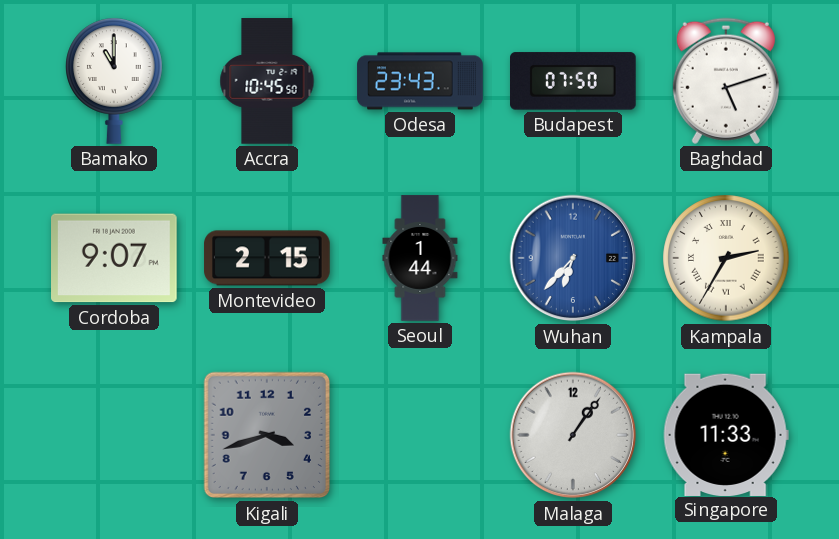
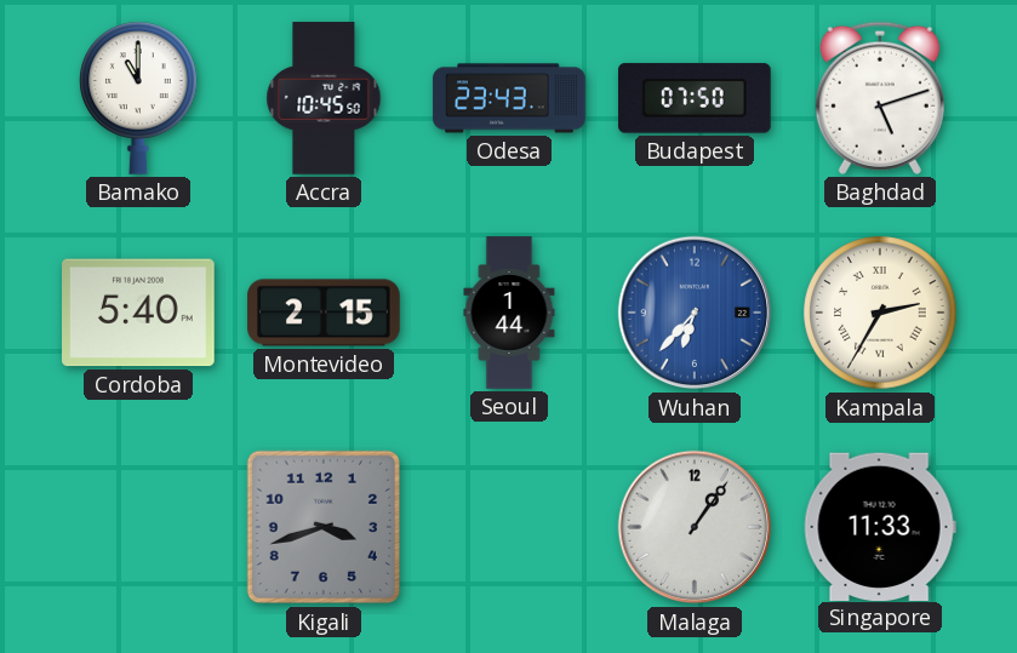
Cordoba: 9:07 -> 5:40
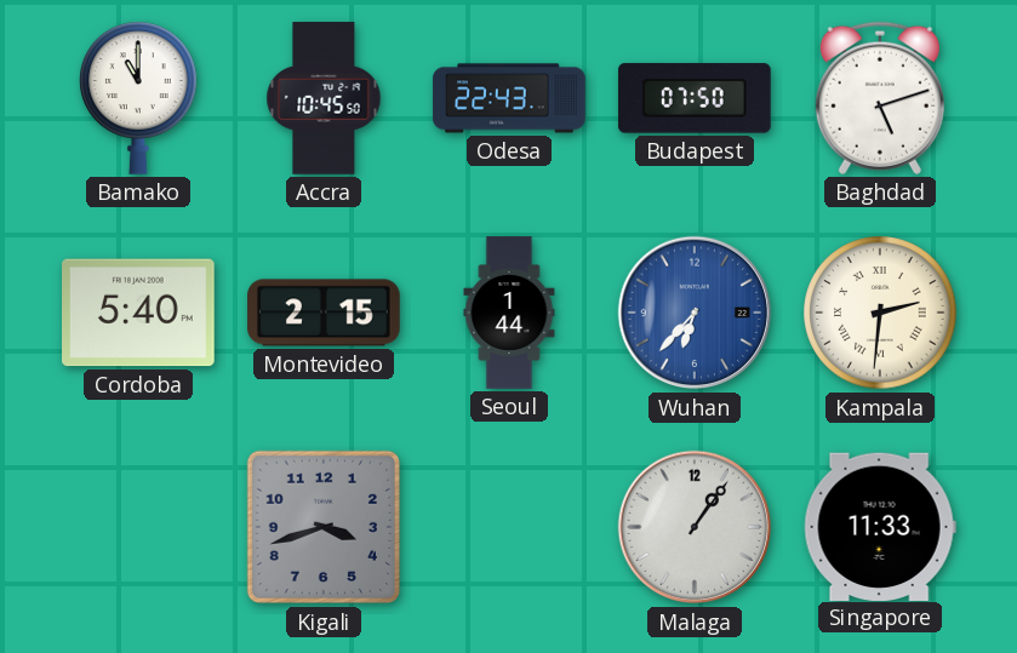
Odesa: 23:43 -> 22:43
Kampala: 2:35 -> 2:31
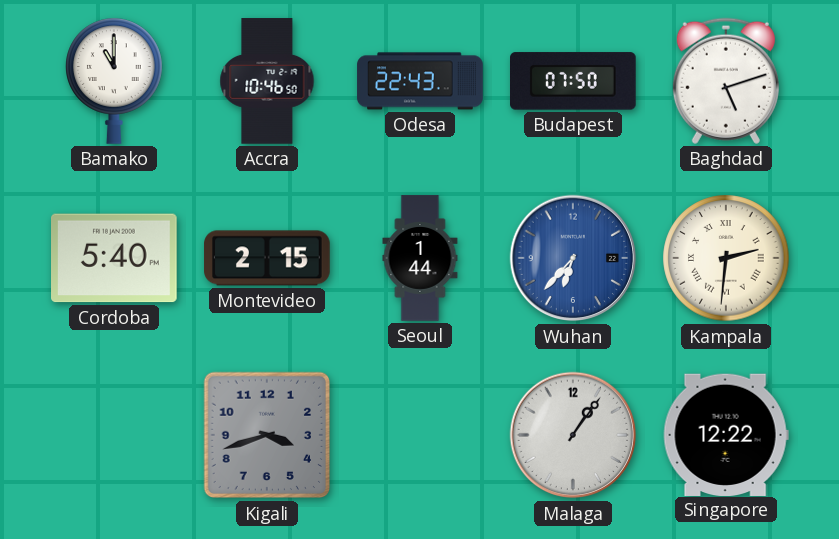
Accra: 10:45 -> 10:46
Singapore: 11:33 -> 12:22
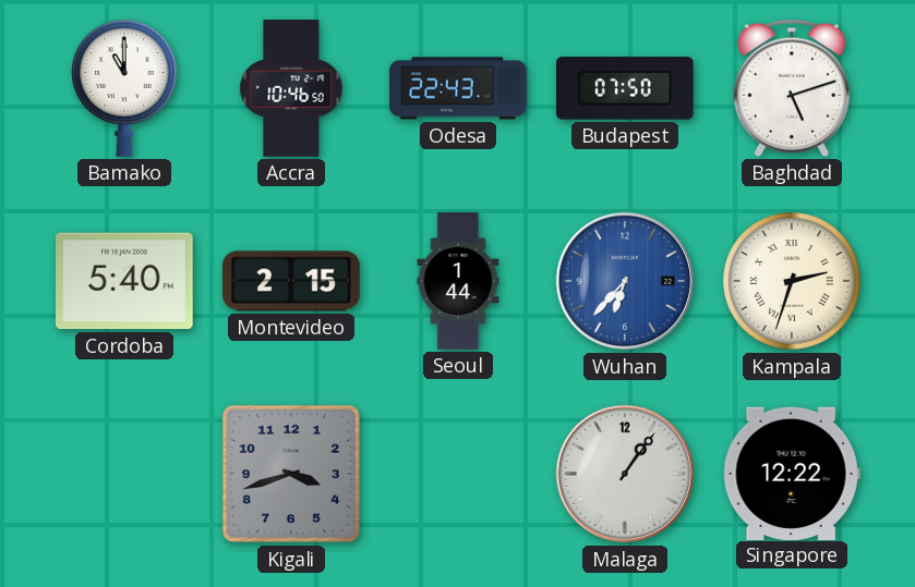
Kampala: 2:31 -> 2:33
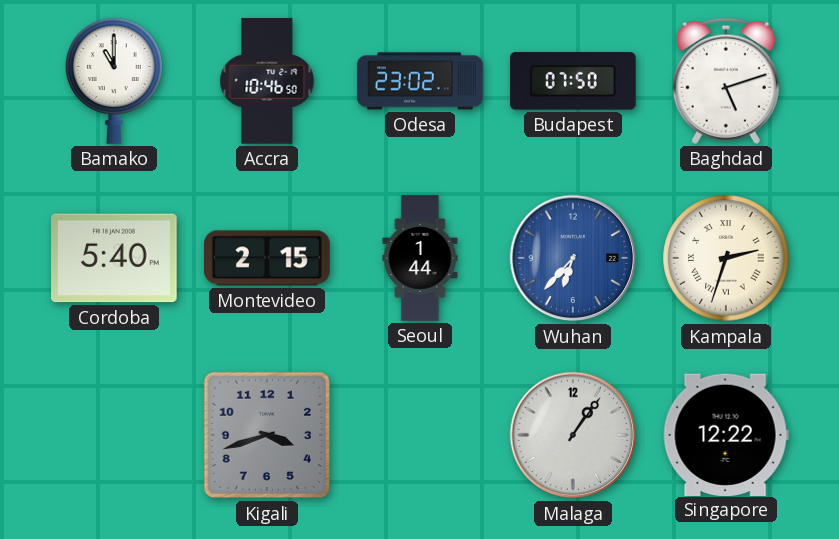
Odesa: 22:43 -> 23:02
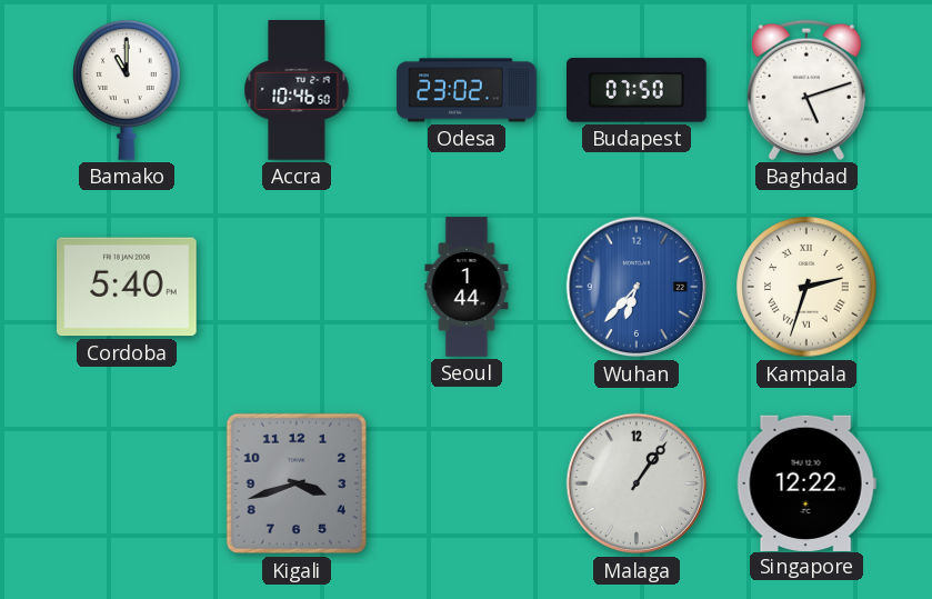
Montevideo: 2:15 -> none
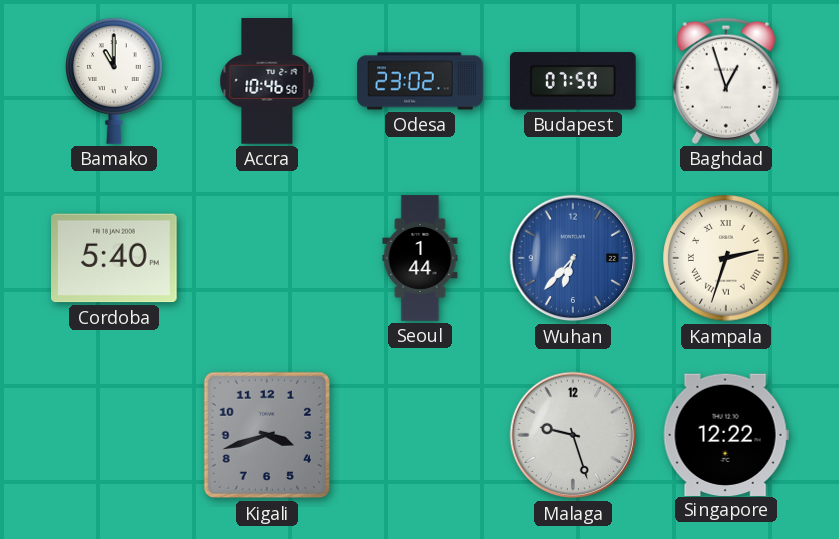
Baghdad: 5:12 -> 12:57
Malaga: 1:06 -> 9:27
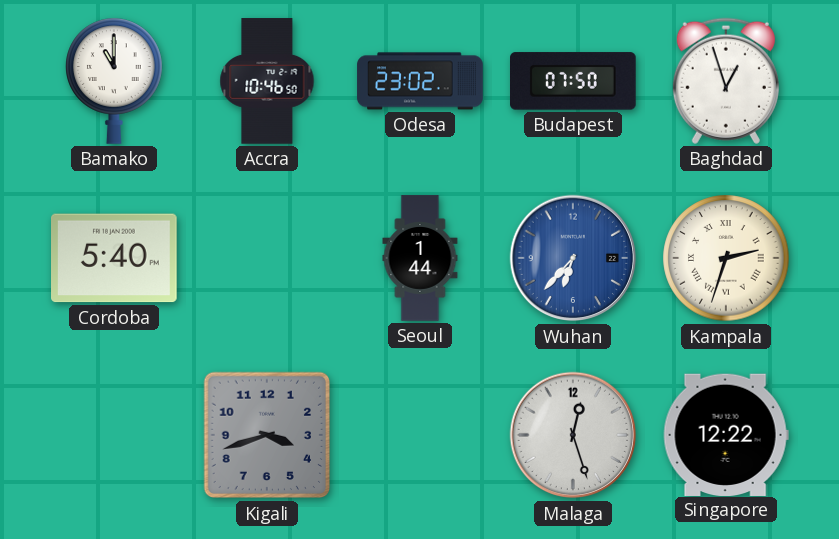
Malaga: 9:27 -> 12:27
